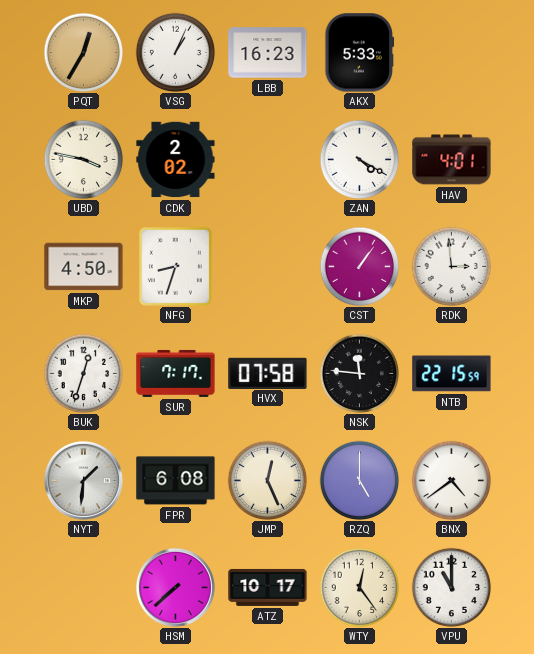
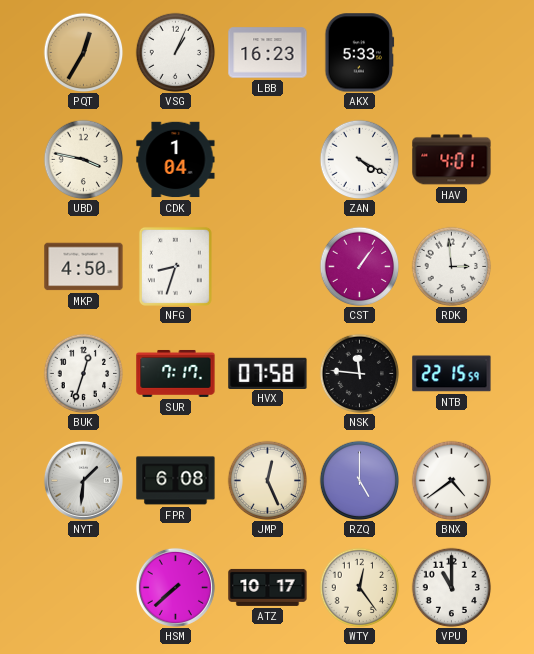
CDK: 2:02 -> 1:04
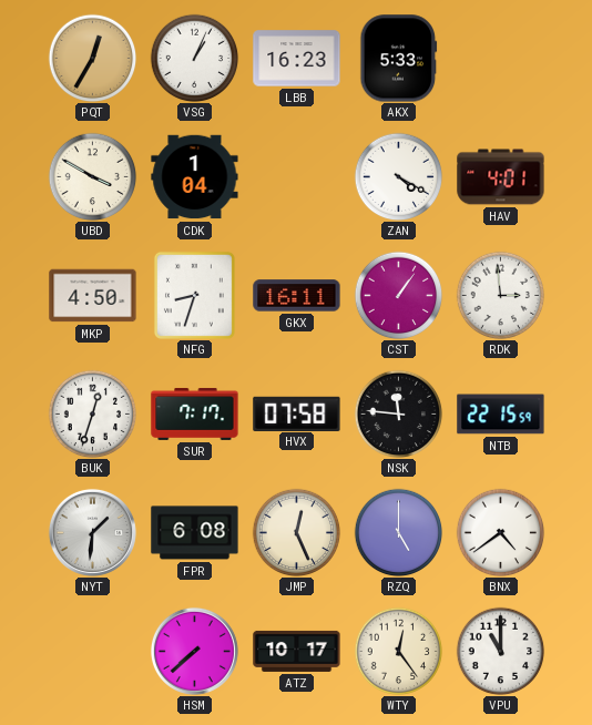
UBD: 3:47 -> 3:50
GKX: none -> 16:11
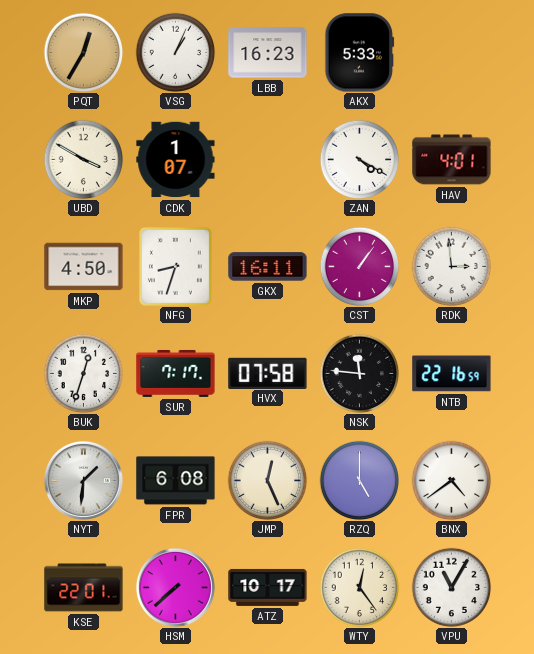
CDK: 1:04 -> 1:07
NTB: 22:15 -> 22:16
KSE: none -> 22:01
VPU: 11:00 -> 11:05
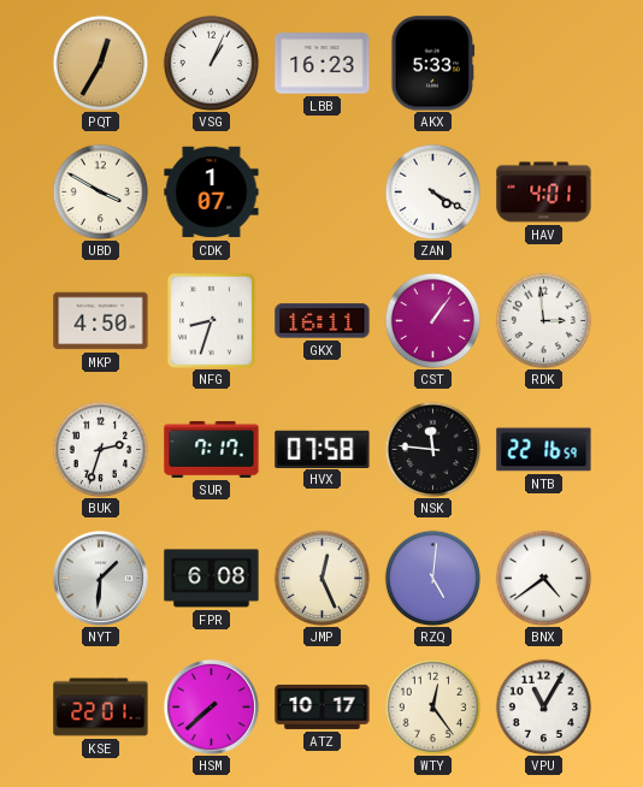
BUK: 12:33 -> 2:33
RZQ: 5:00 -> 5:01
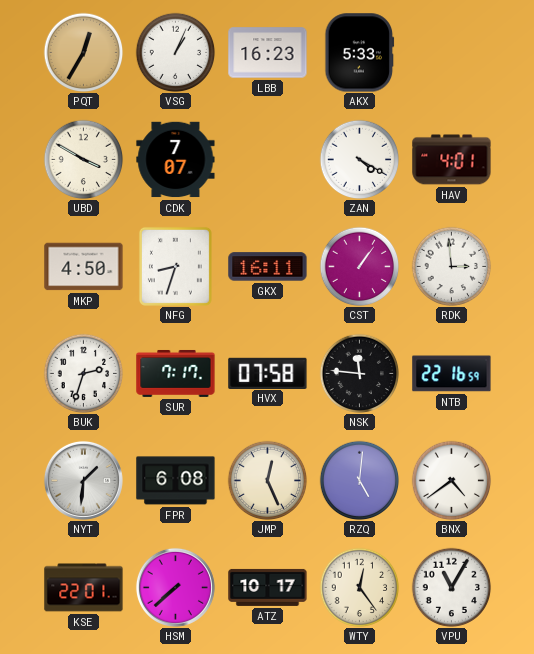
CDK: 1:07 -> 7:07
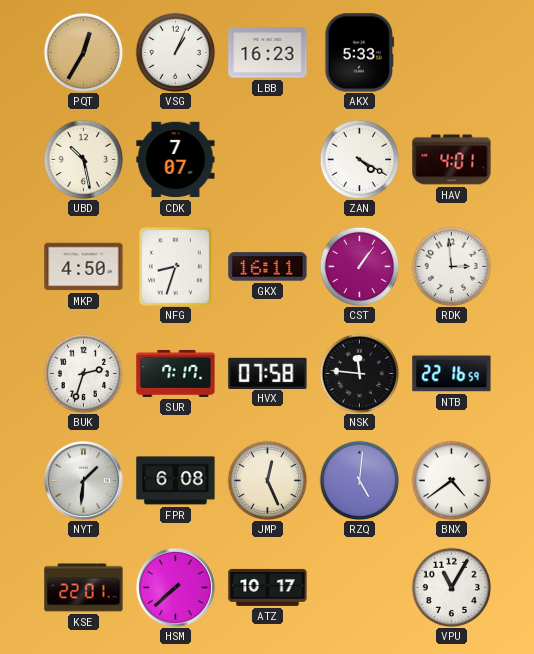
UBD: 3:50 -> 10:28
WTY: 12:24 -> none
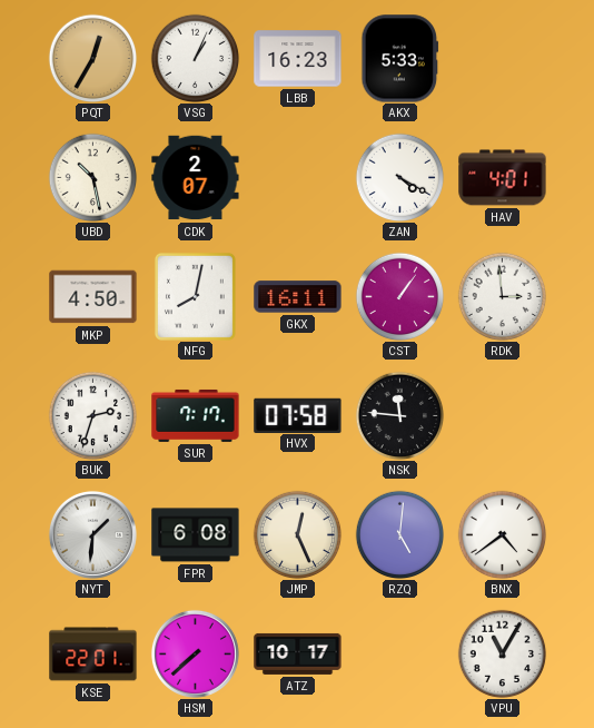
CDK: 7:07 -> 2:07
NFG: 8:33 -> 8:02
NTB: 22:16 -> none
